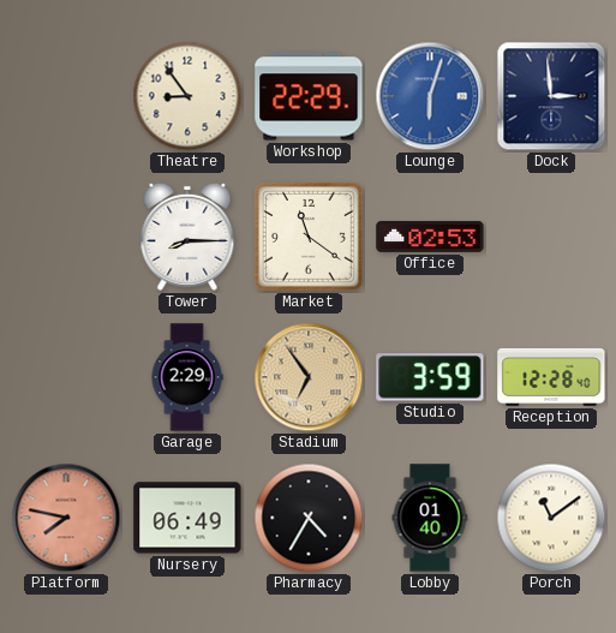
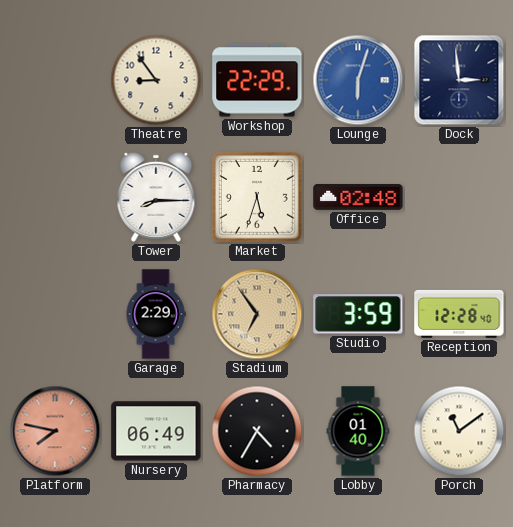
Market: 11:21 -> 5:33
Office: 02:53 -> 02:48
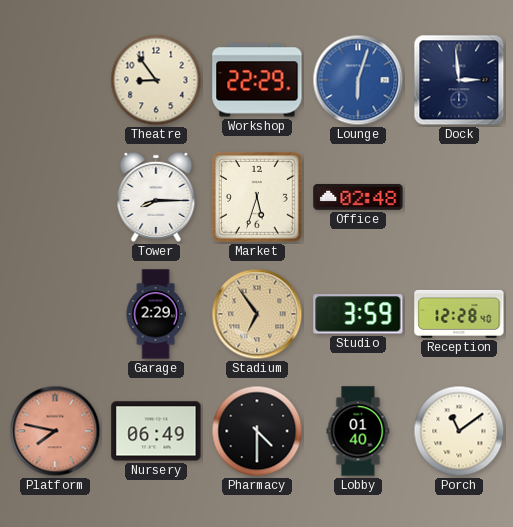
Pharmacy: 4:35 -> 4:30
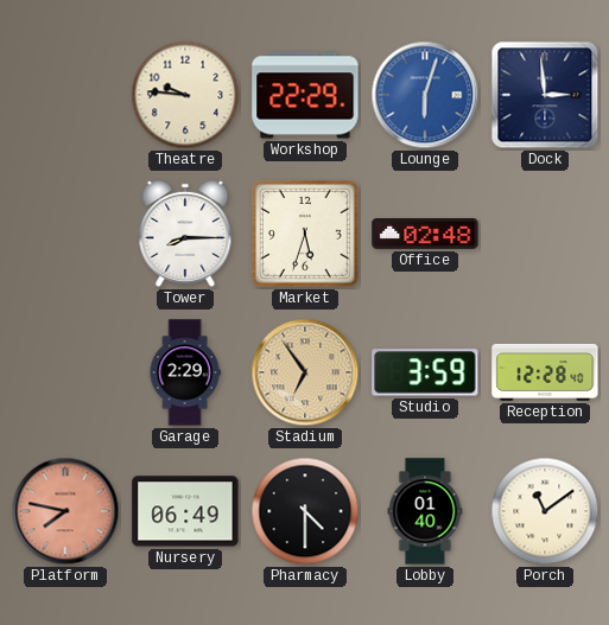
Theatre: 8:54 -> 9:46
